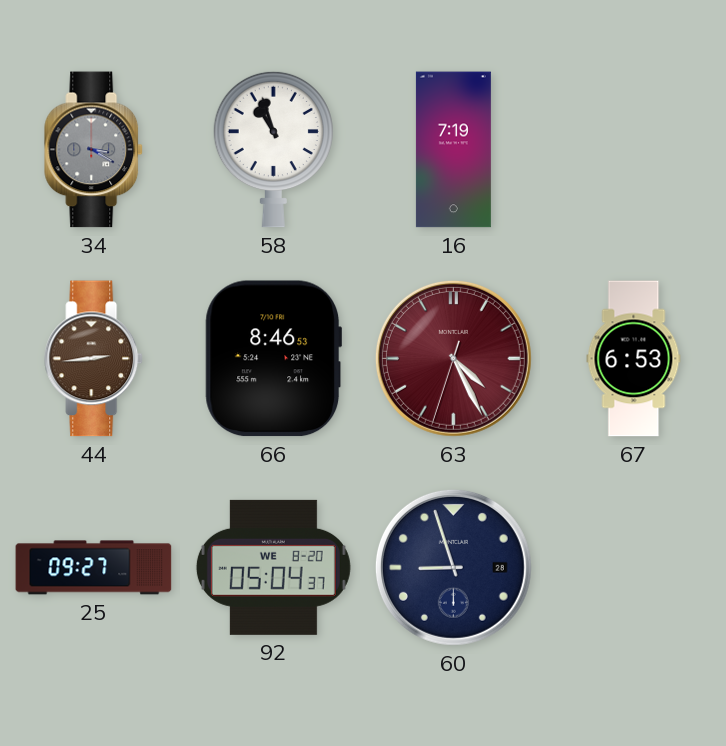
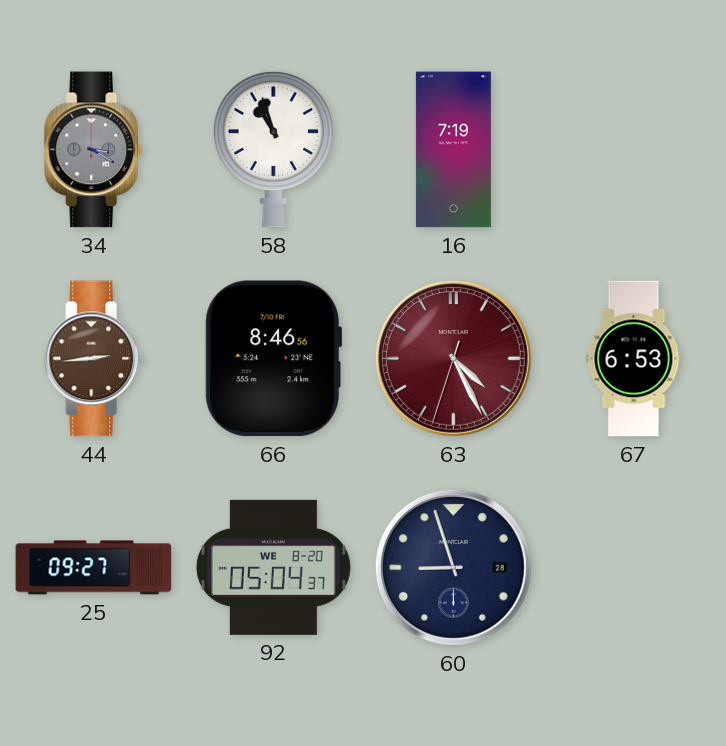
66: 8:46:53 -> 8:46:56
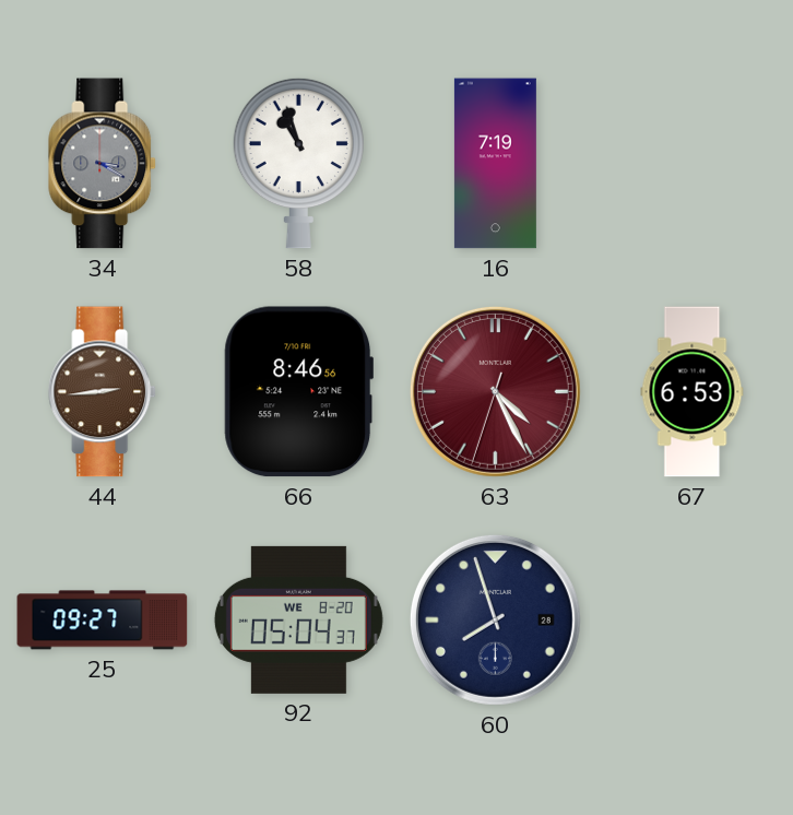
60: 8:57 -> 7:57
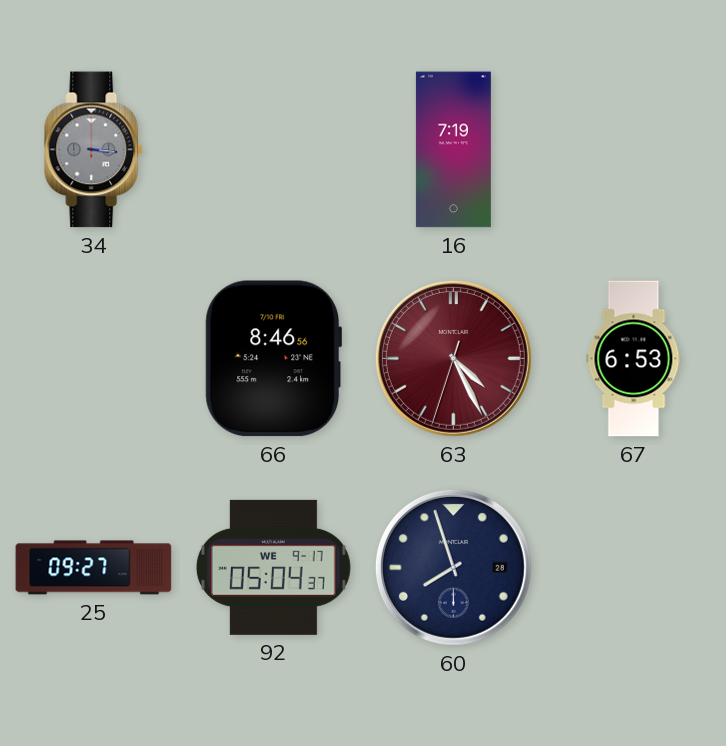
34: 3:20 -> 3:16
58: 10:57 -> none
44: 2:44 -> none
92 date: WE 8-20 -> WE 9-17
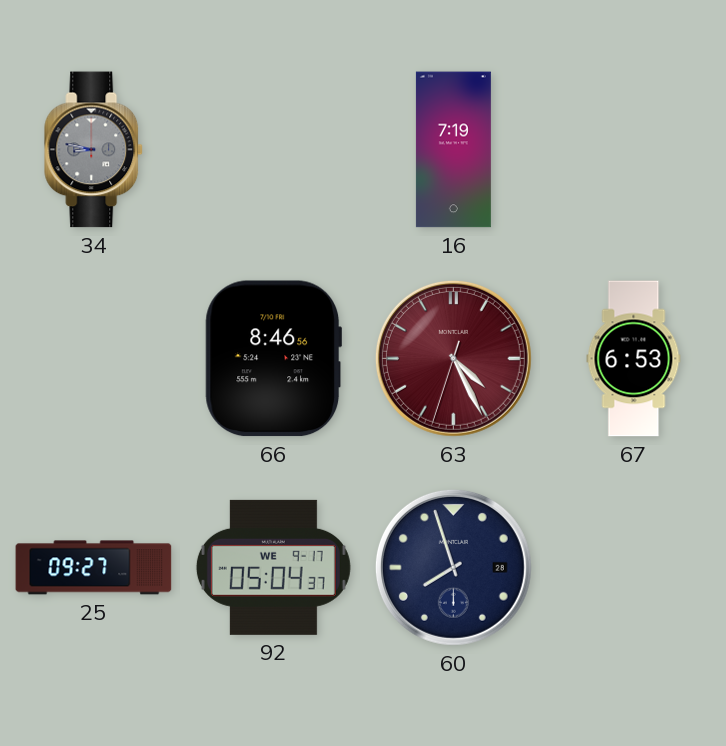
34: 3:16 -> 8:47
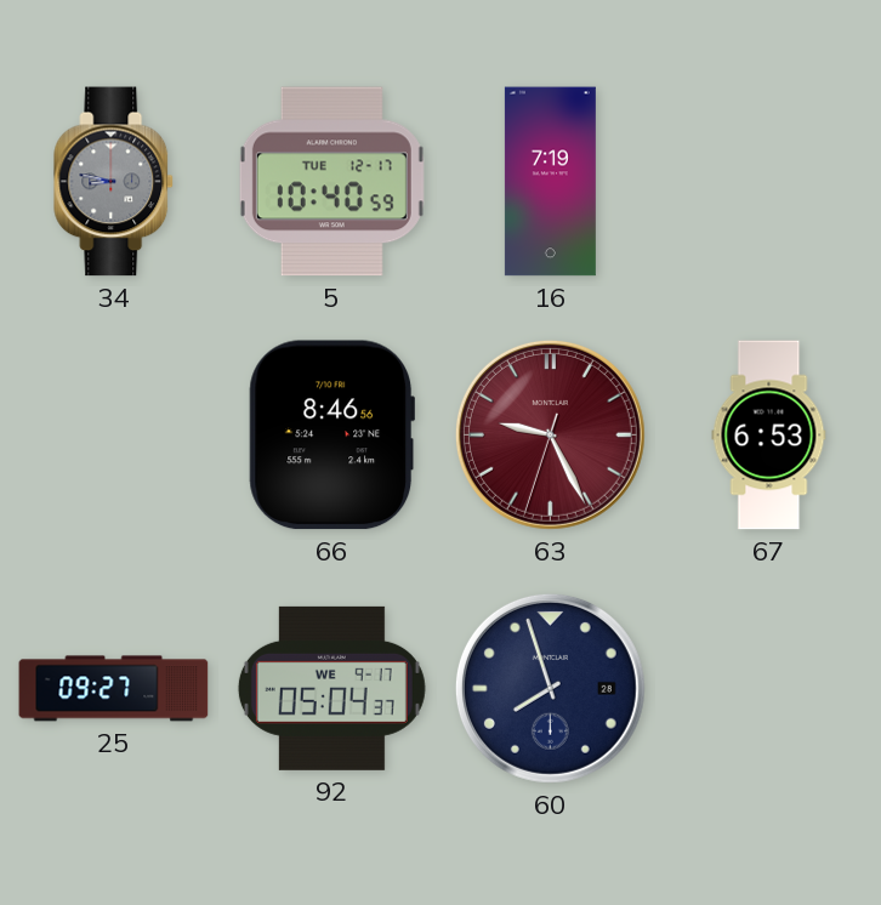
5: none -> 10:40
63: 4:25 -> 9:25
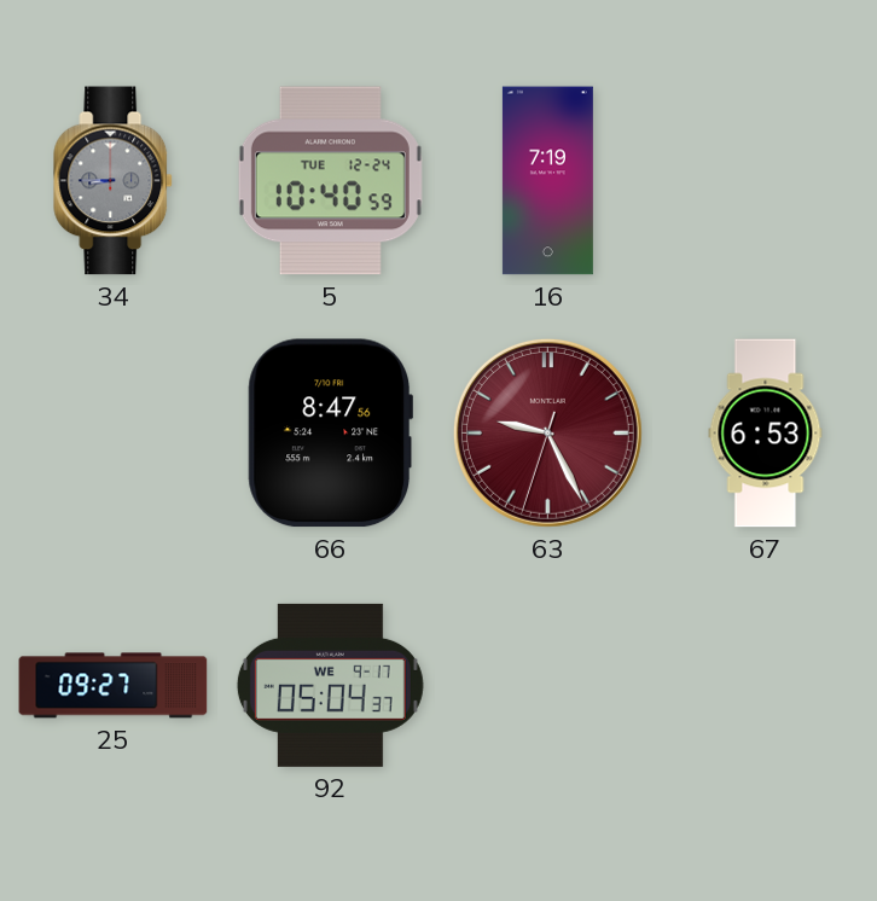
34: 8:47 -> 8:45
5 date: TUE 12-17 -> TUE 12-24
66: 8:46 -> 8:47
60: 7:57 -> none
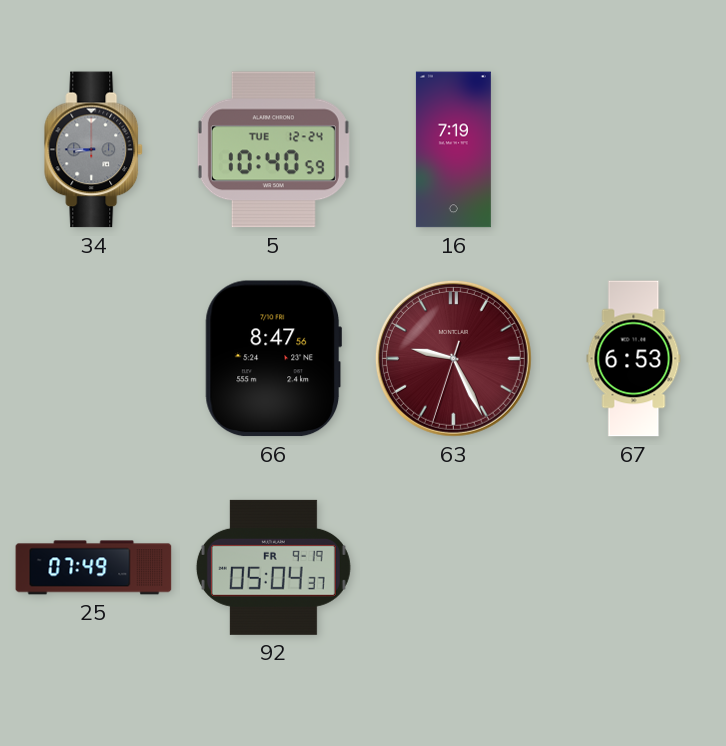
25: 09:27 -> 07:49
92 date: WE 9-17 -> FR 9-19
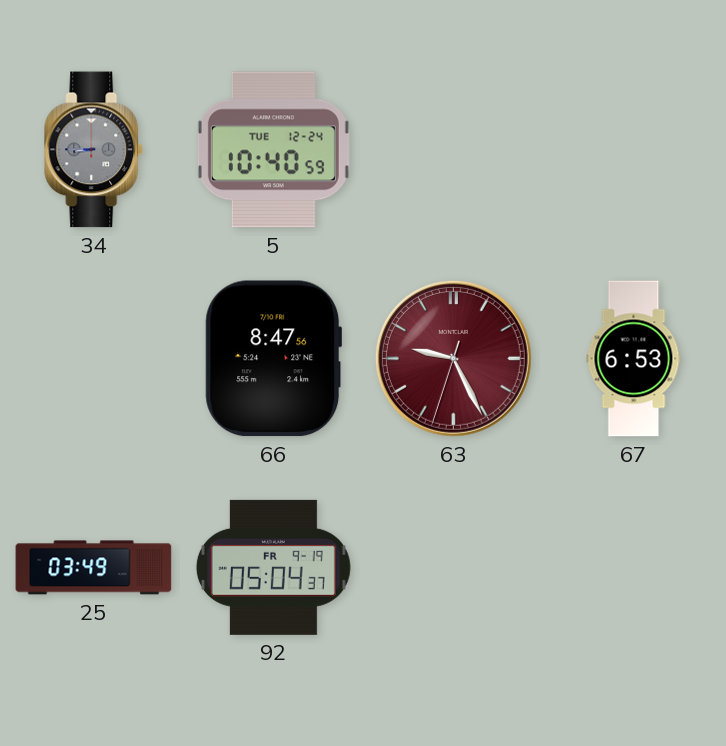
16: 7:19 -> none
25: 07:49 -> 03:49
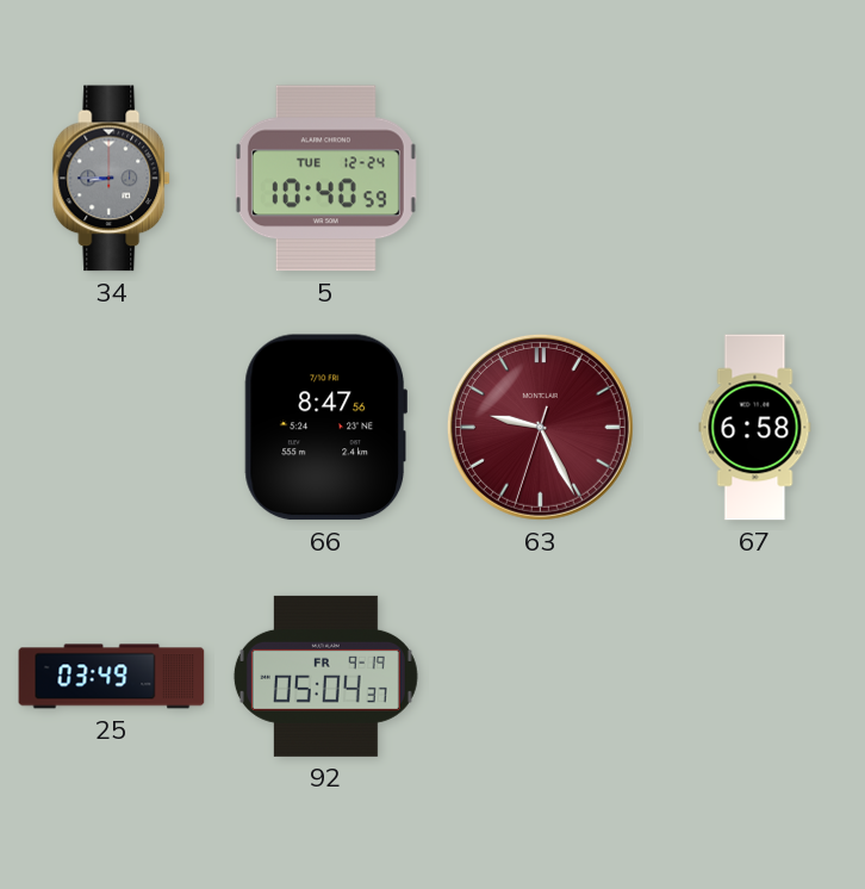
67: 6:53 -> 6:58
